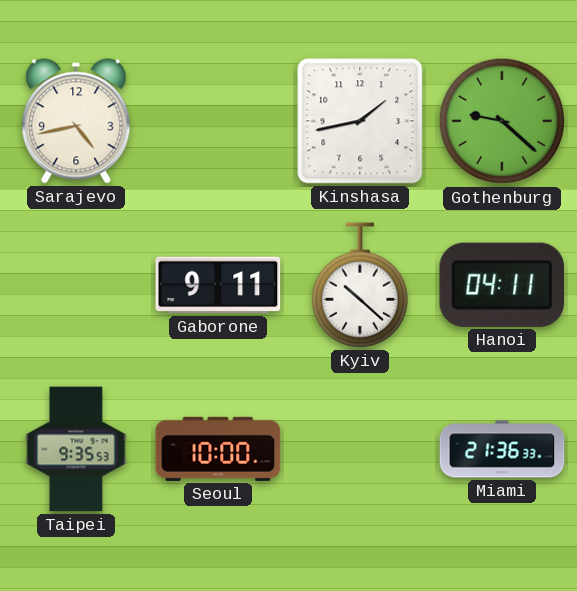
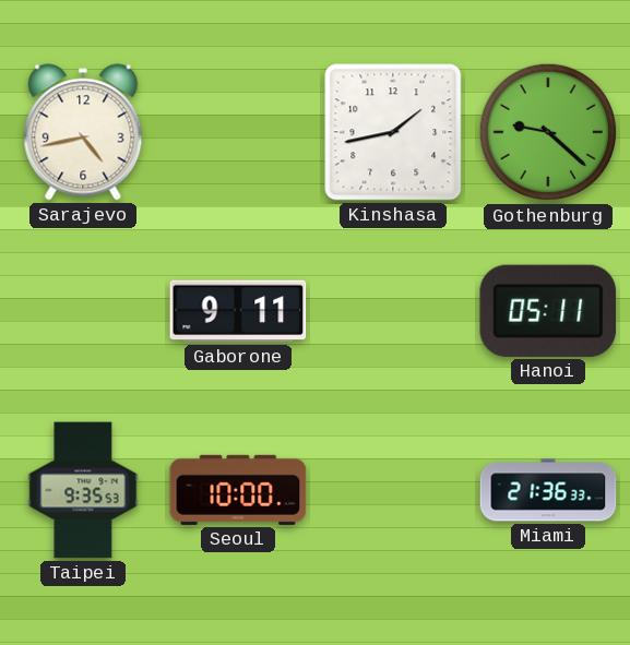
Kyiv: 10:22 -> none
Hanoi: 04:11 -> 05:11
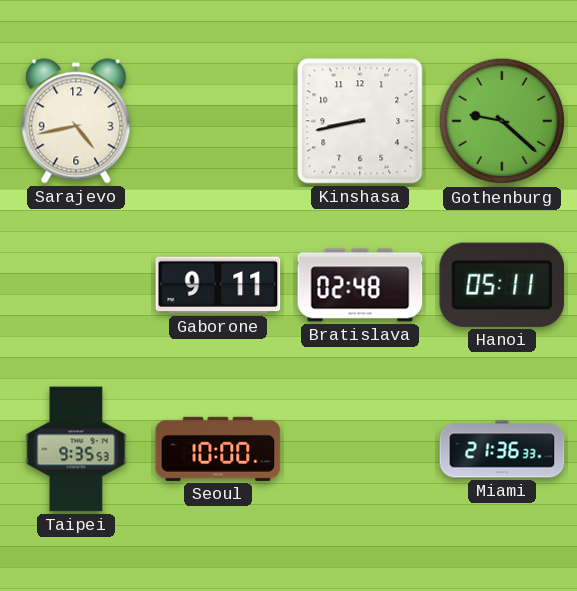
Kinshasa: 1:43 -> 8:43
Bratislava: none -> 02:48
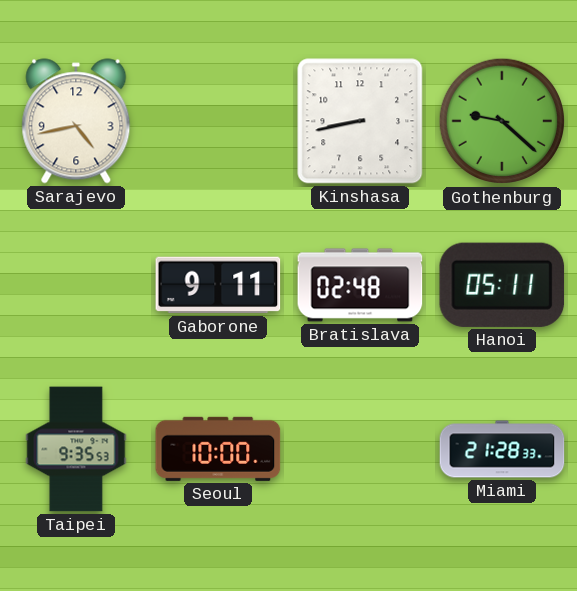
Miami: 21:36 -> 21:28
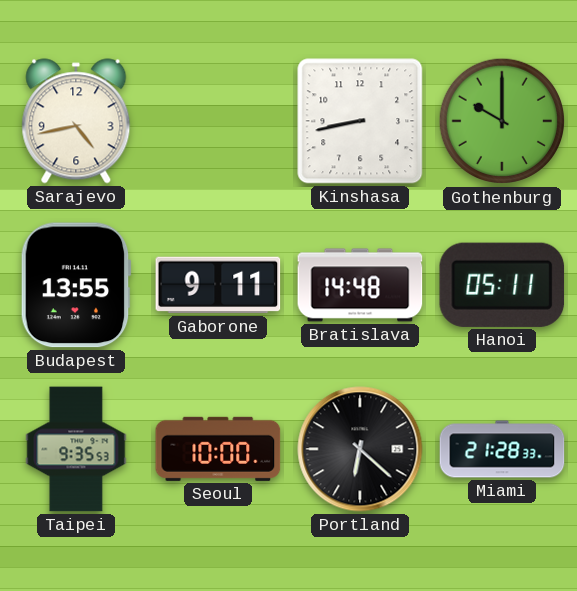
Gothenburg: 9:22 -> 10:00
Budapest: none -> 13:55
Bratislava: 02:48 -> 14:48
Portland: none -> 6:22
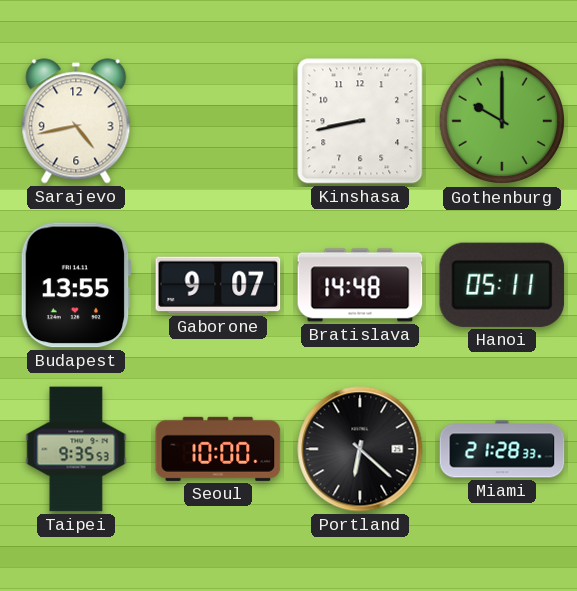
Gaborone: 9:11 -> 9:07
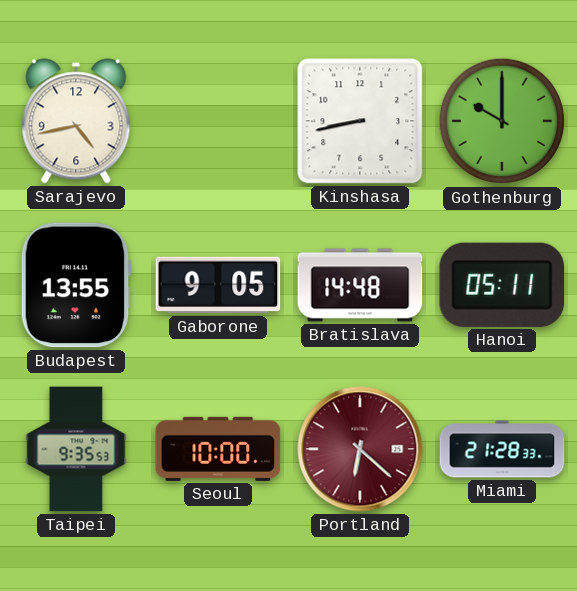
Gaborone: 9:07 -> 9:05
Portland dial: black -> burgundy
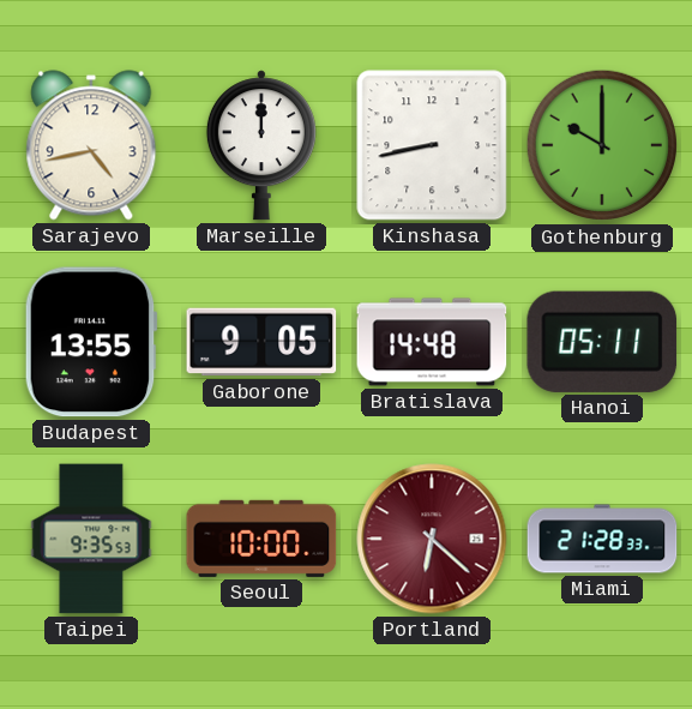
Marseille: none -> 12:00
